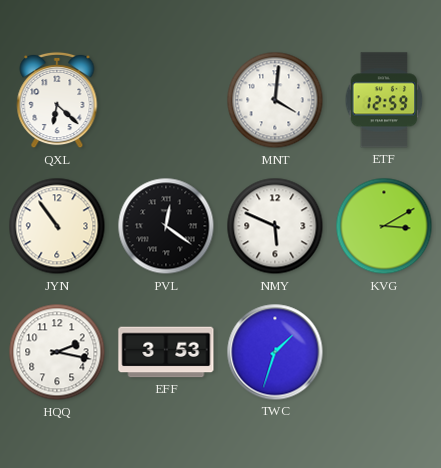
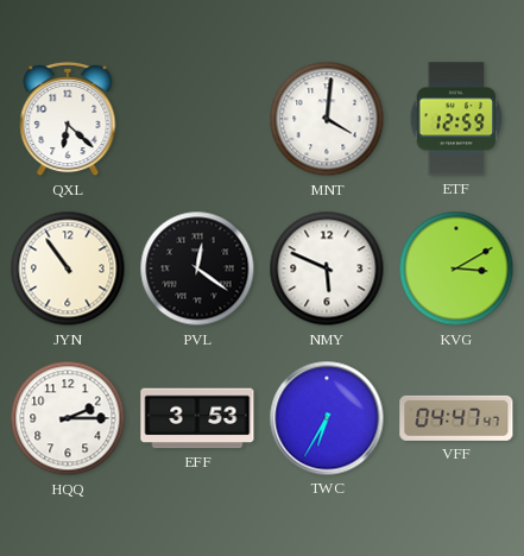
HQQ: 2:17 -> 2:15
TWC: 1:33 -> 6:35
VFF: none -> 04:47
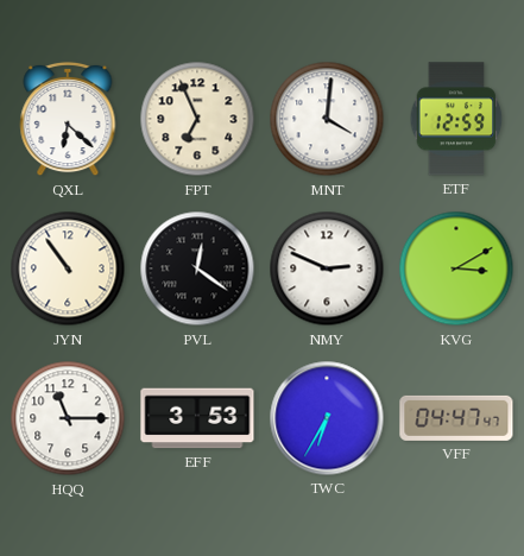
FPT: none -> 6:56
NMY: 5:49 -> 2:49
HQQ: 2:15 -> 11:15
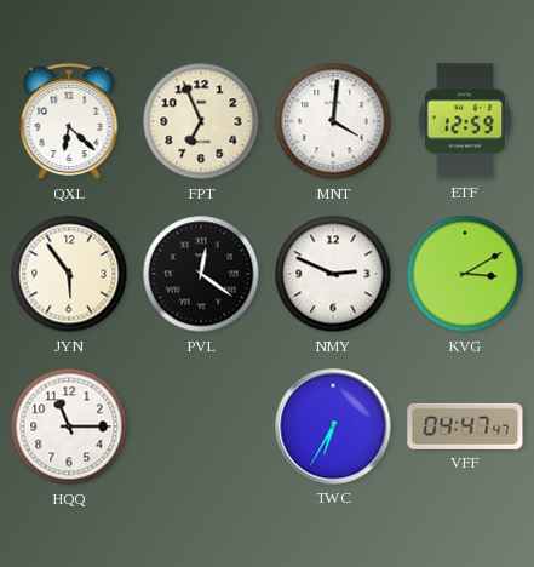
JYN: 10:54 -> 5:54
EFF: 3:53 -> none
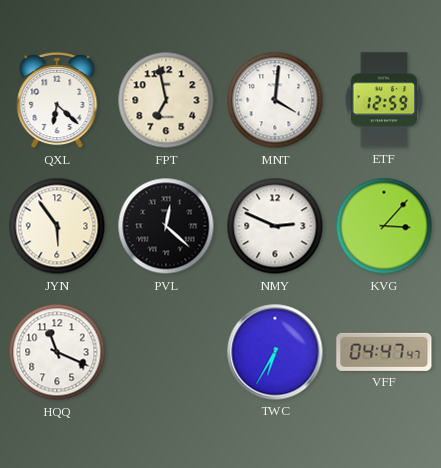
FPT: 6:56 -> 6:58
PVL: 12:21 -> 12:22
KVG: 3:10 -> 3:07
HQQ: 11:15 -> 11:19
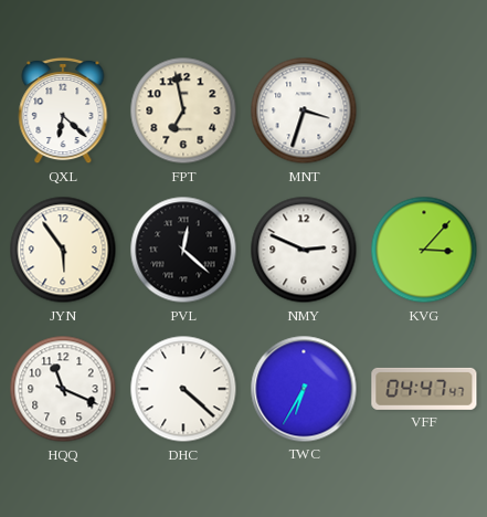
MNT: 4:01 -> 3:33
ETF: 12:59 -> none
DHC: none -> 4:22
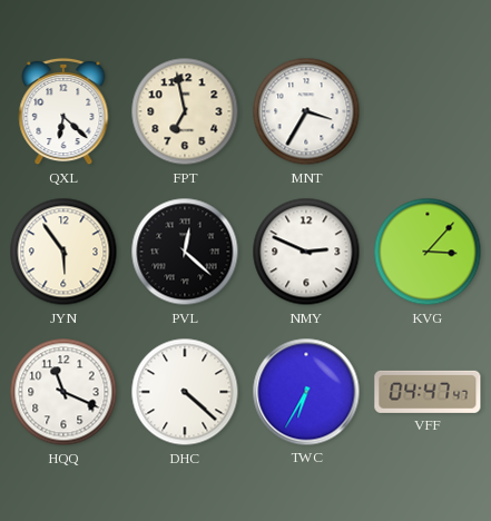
MNT: 3:33 -> 3:35
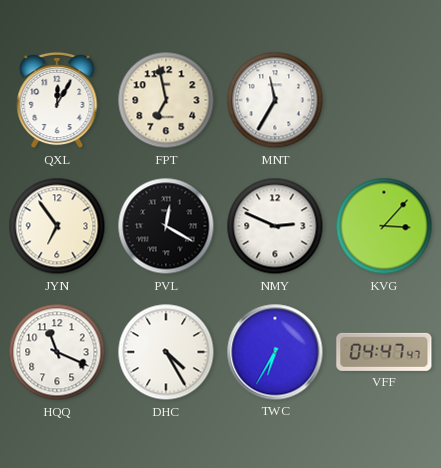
QXL: 6:22 -> 12:05
MNT: 3:35 -> 11:35
JYN: 5:54 -> 6:54
PVL: 12:22 -> 12:20
DHC: 4:22 -> 4:25
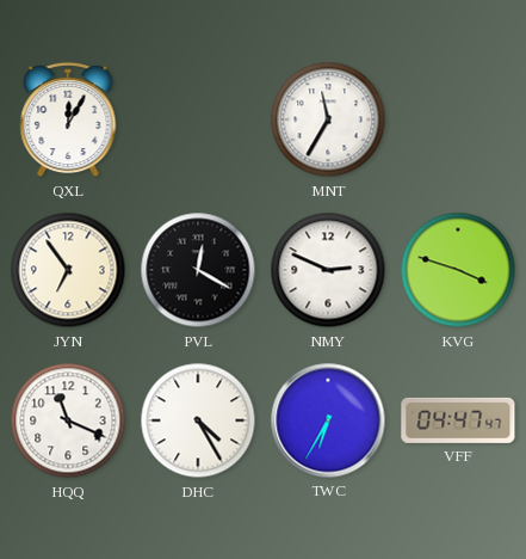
FPT: 6:58 -> none
KVG: 3:07 -> 3:48
